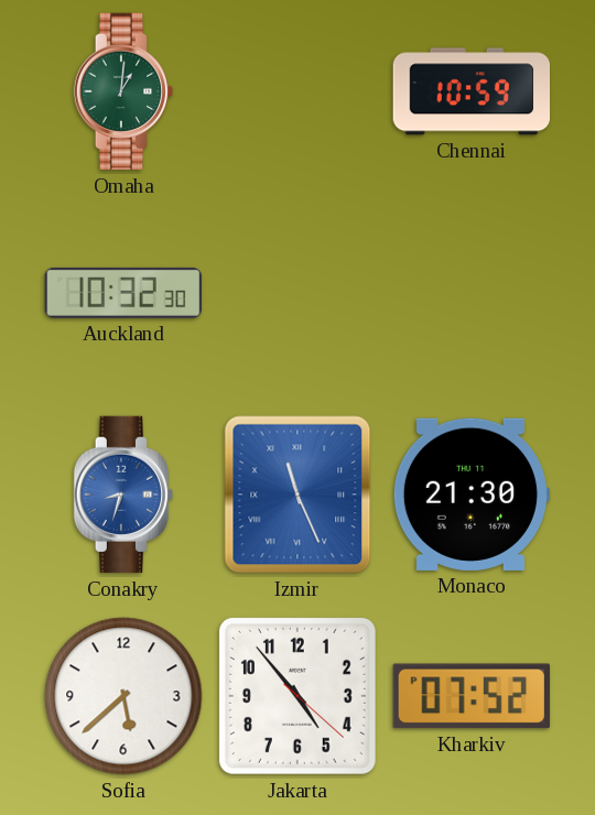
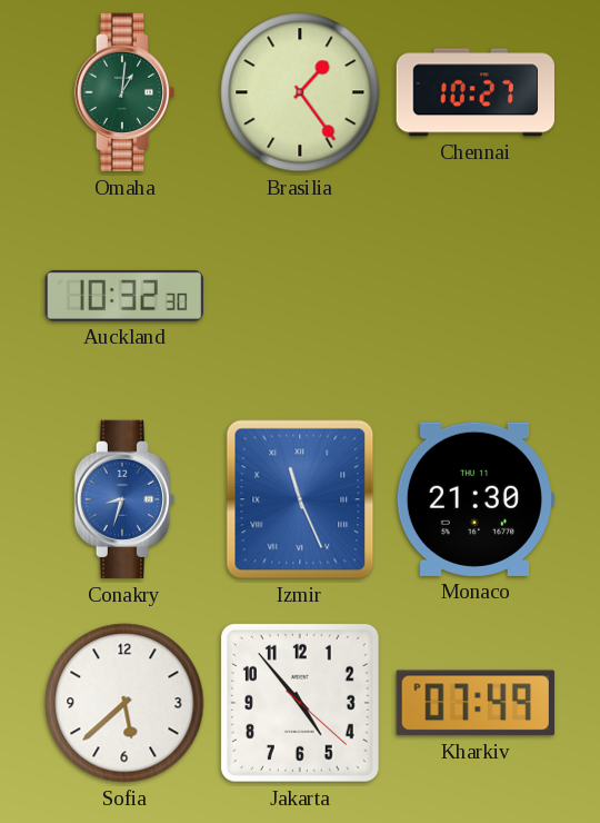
Brasilia: none -> 1:24
Chennai: 10:59 -> 10:27
Kharkiv: 07:52 -> 07:49
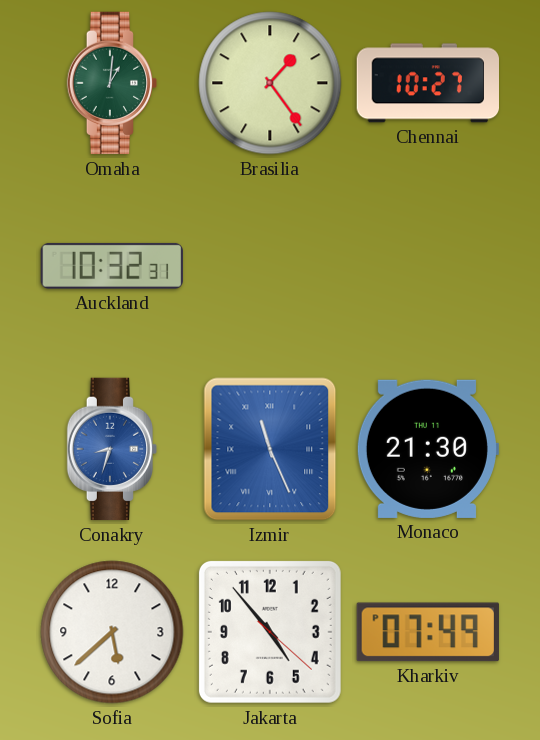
Auckland: 10:32:30 -> 10:32:31
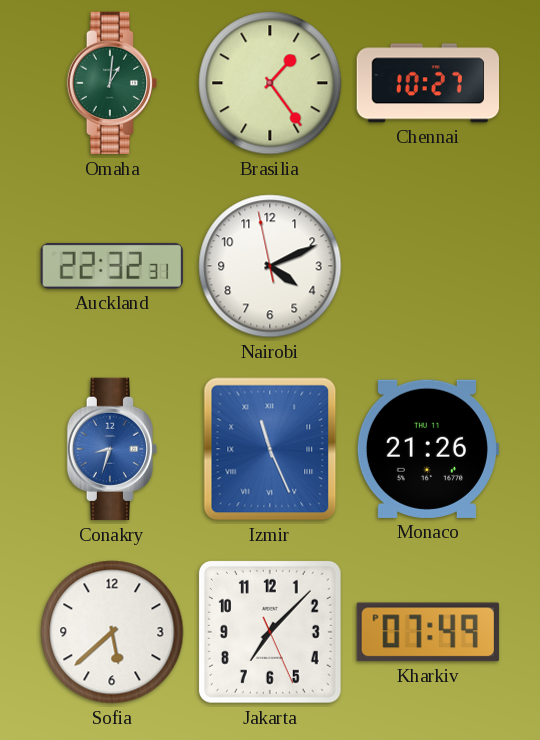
Auckland: 10:32 -> 22:32
Nairobi: none -> 4:10
Monaco: 21:30 -> 21:26
Jakarta: 4:53 -> 7:07
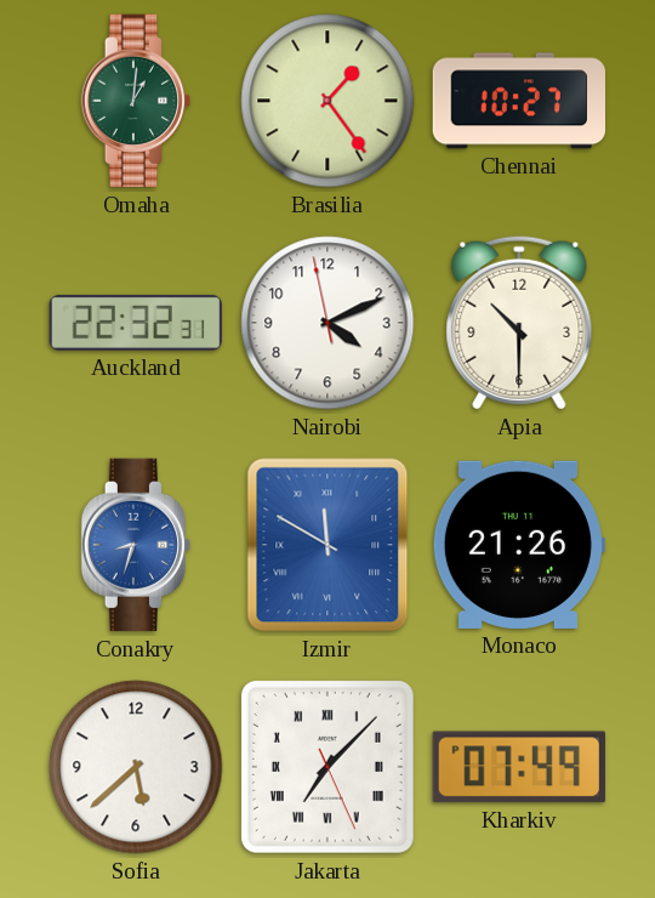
Apia: none -> 10:30
Izmir: 11:26 -> 11:50
Jakarta numerals: Arabic -> Roman
